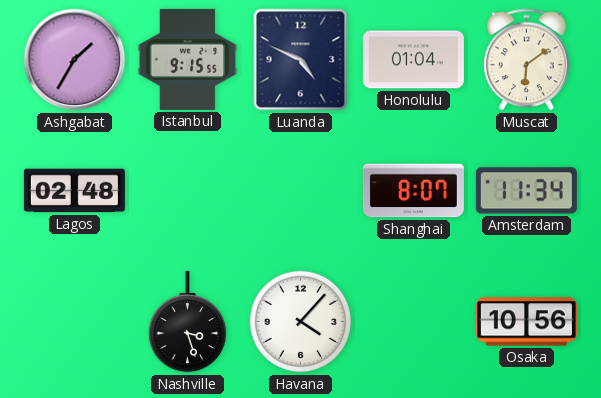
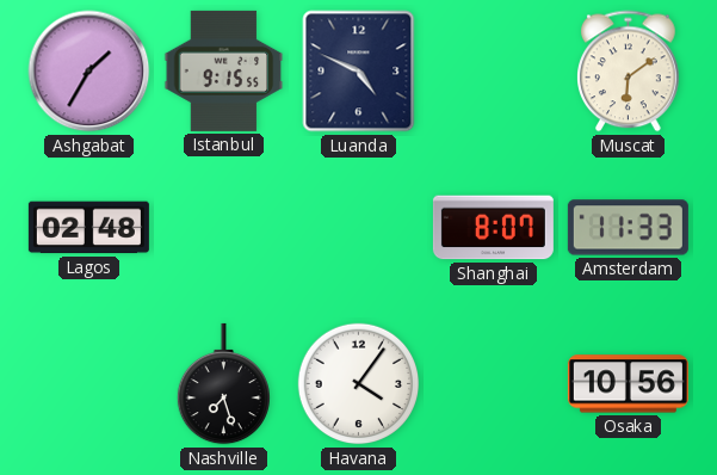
Honolulu: 01:04 -> none
Amsterdam: 11:34 -> 11:33
Nashville: 3:27 -> 7:27
Havana: 4:07 -> 4:06
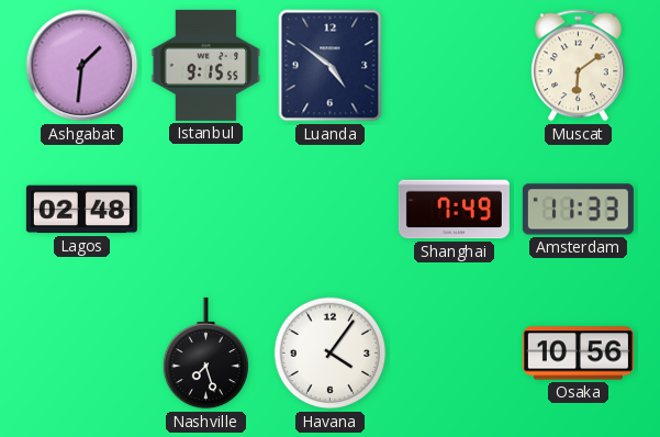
Ashgabat: 1:35 -> 1:31
Luanda: 4:49 -> 4:51
Shanghai: 8:07 -> 7:49
